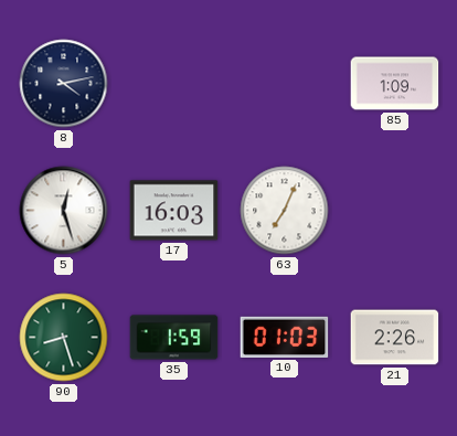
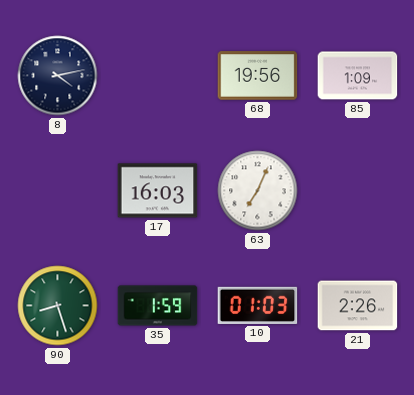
68: none -> 19:56
5: 12:27 -> none
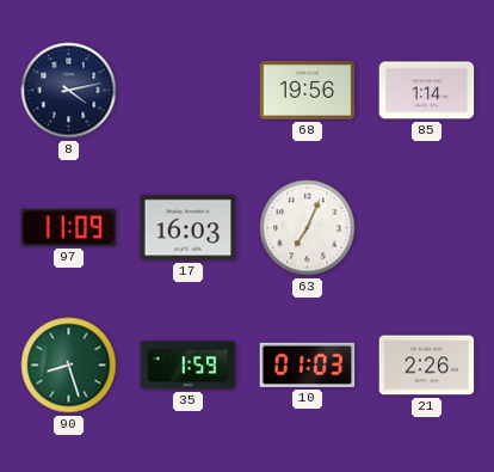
85: 1:09 -> 1:14
97: none -> 11:09
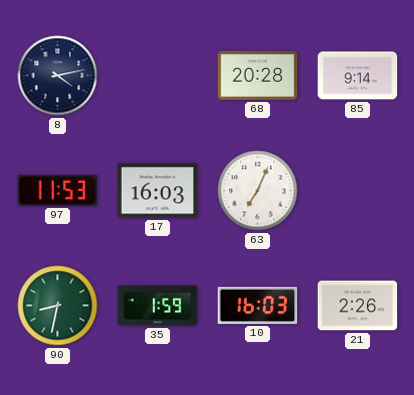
68: 19:56 -> 20:28
85: 1:14 -> 9:14
97: 11:09 -> 11:53
90: 8:27 -> 8:32
10: 01:03 -> 16:03
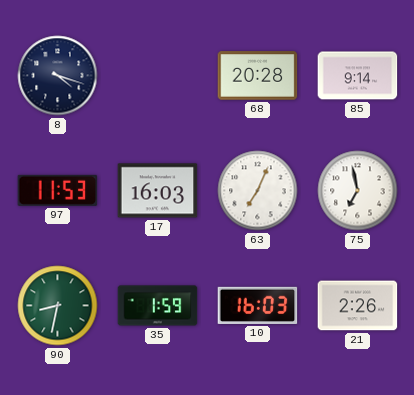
8: 4:13 -> 4:18
75: none -> 6:58
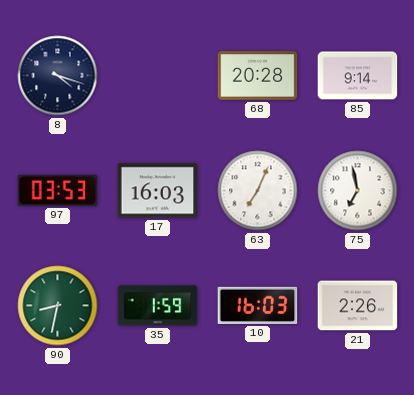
97: 11:53 -> 03:53
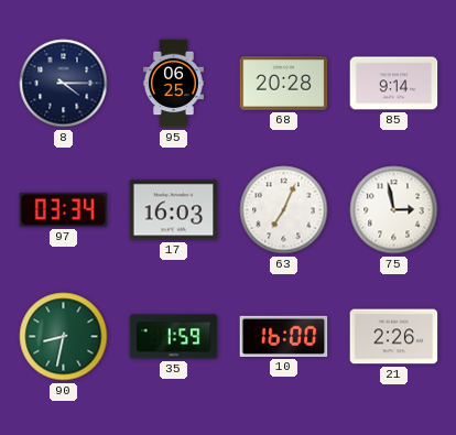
8: 4:18 -> 4:15
95: none -> 06:25
97: 03:53 -> 03:34
75: 6:58 -> 2:58
10: 16:03 -> 16:00
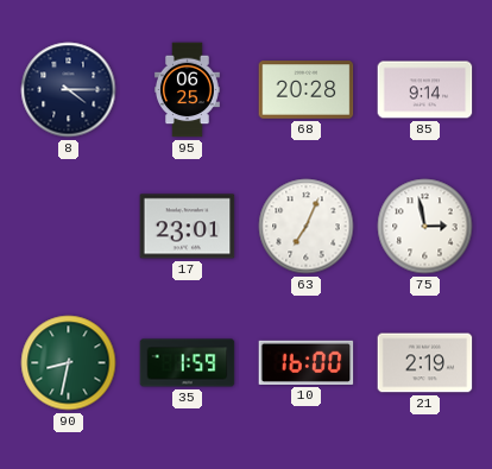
97: 03:34 -> none
17: 16:03 -> 23:01
21: 2:26 -> 2:19
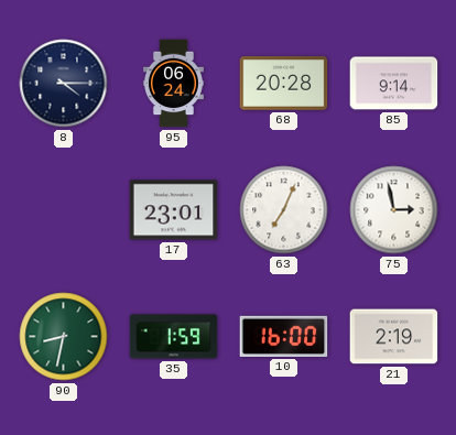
95: 06:25 -> 06:24
